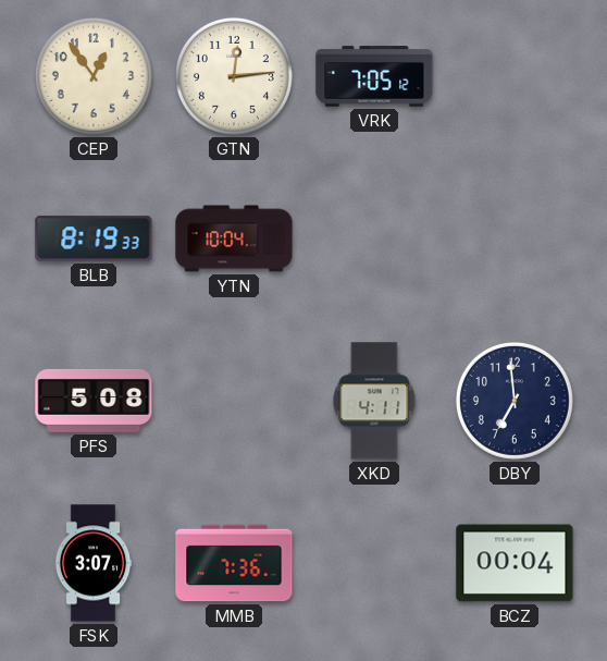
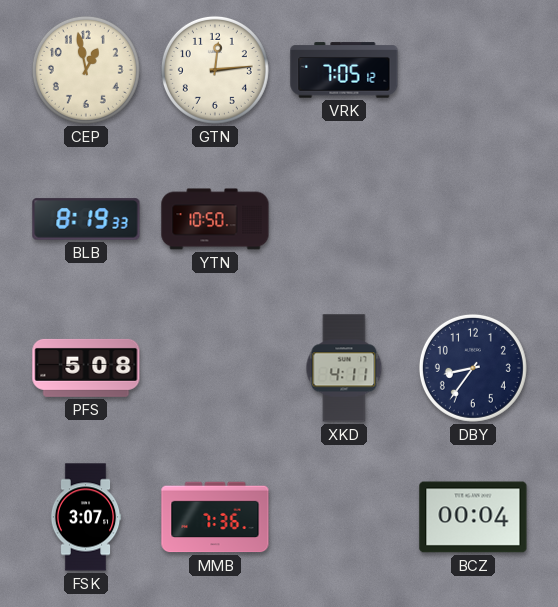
CEP: 12:54 -> 12:58
YTN: 10:04 -> 10:50
DBY: 6:59 -> 8:36
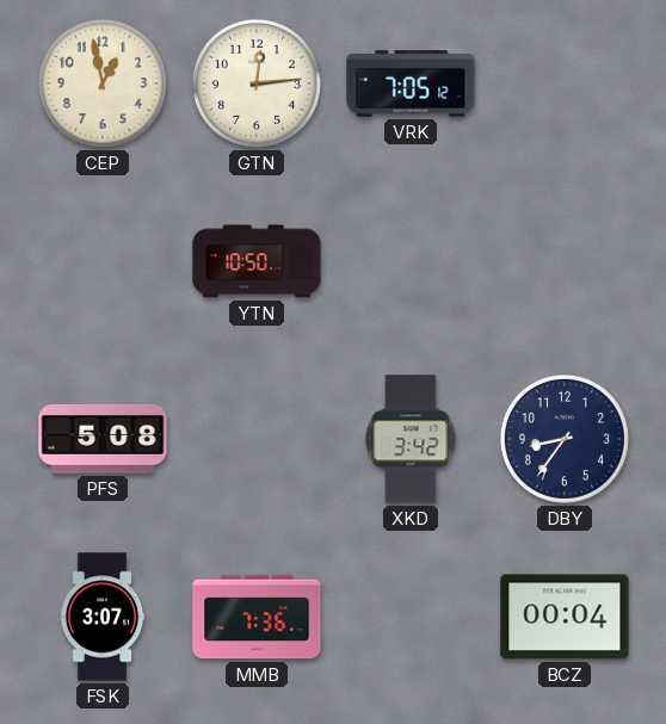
BLB: 8:19 -> none
XKD: 4:11 -> 3:42
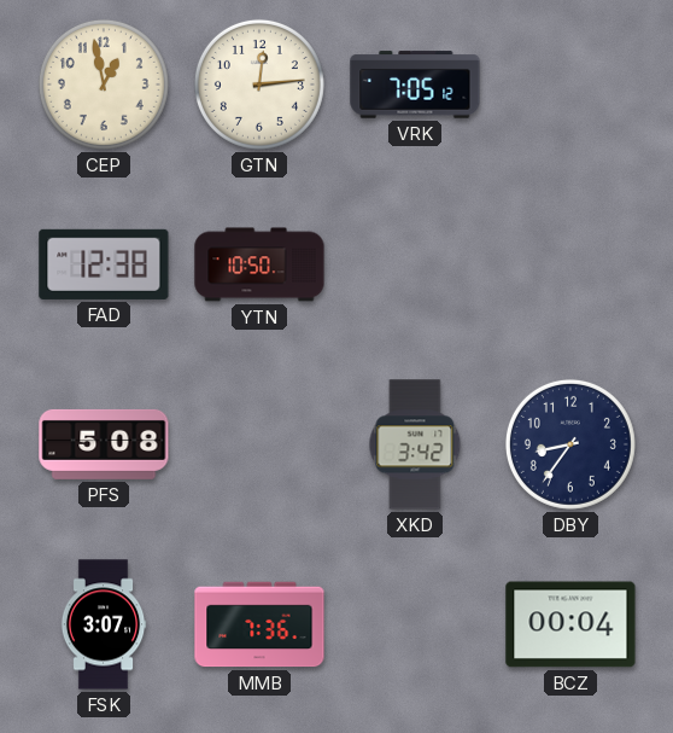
FAD: none -> 12:38
